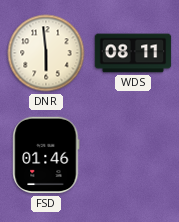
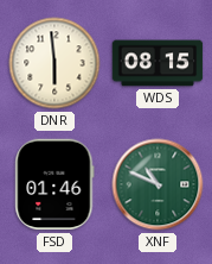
WDS: 08:11 -> 08:15
XNF: none -> 10:49
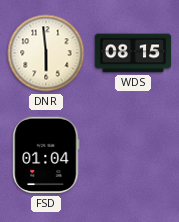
FSD: 01:46 -> 01:04
XNF: 10:49 -> none
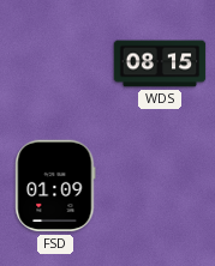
DNR: 5:59 -> none
FSD: 01:04 -> 01:09
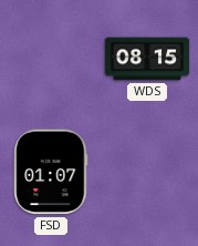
FSD: 01:09 -> 01:07
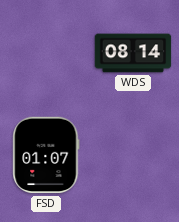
WDS: 08:15 -> 08:14
